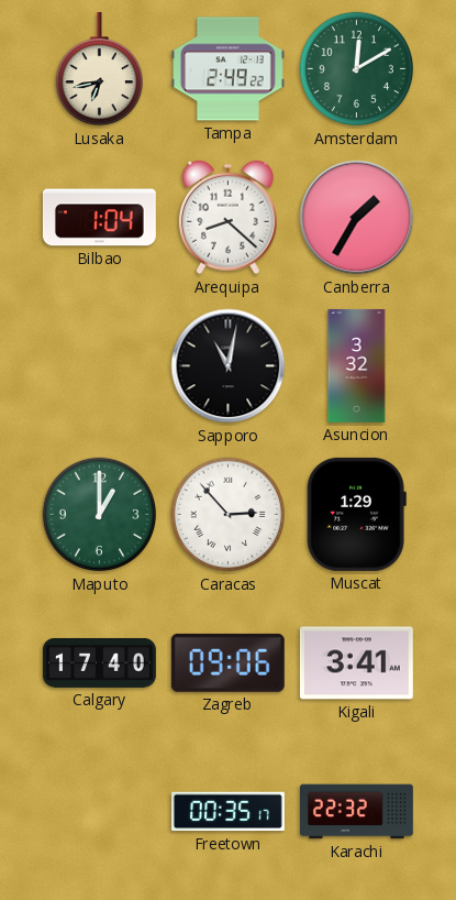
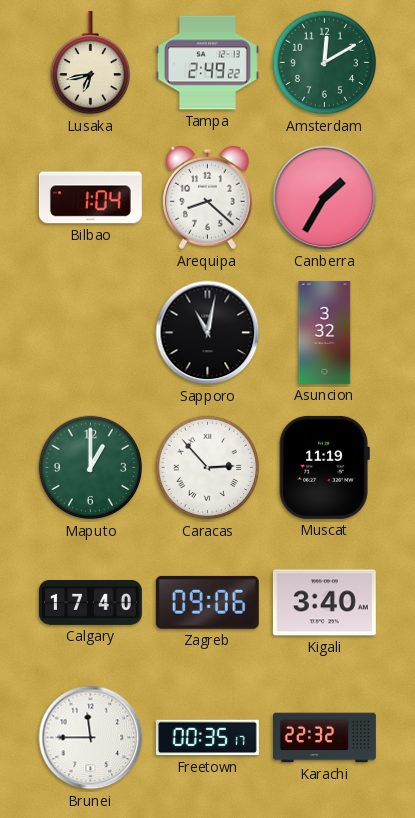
Muscat: 1:29 -> 11:19
Kigali: 3:41 -> 3:40
Brunei: none -> 11:45
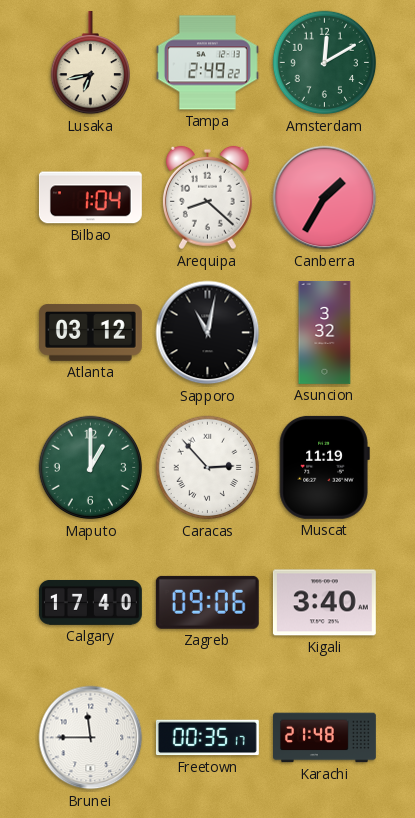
Atlanta: none -> 03:12
Karachi: 22:32 -> 21:48
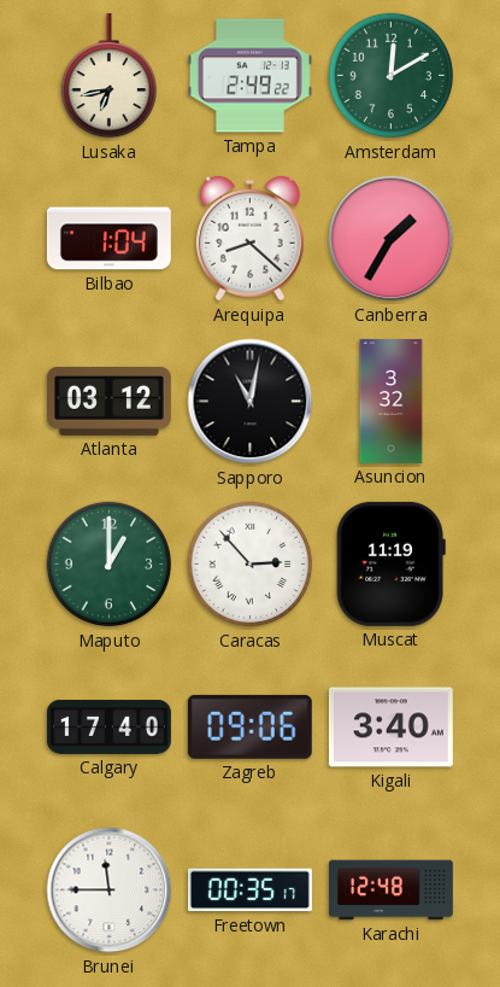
Karachi: 21:48 -> 12:48
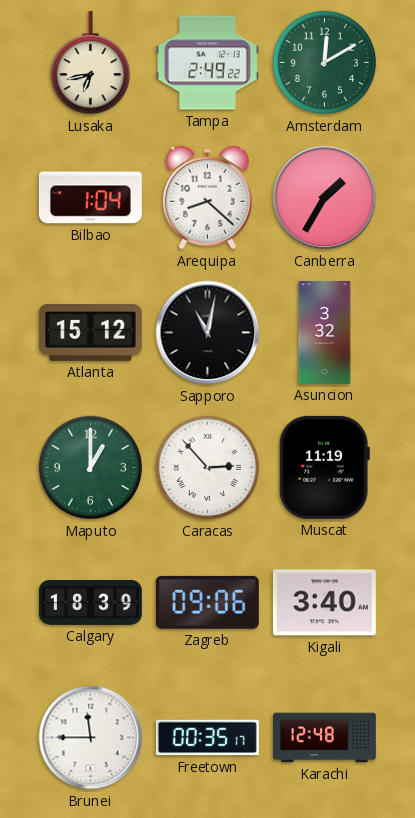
Atlanta: 03:12 -> 15:12
Calgary: 17:40 -> 18:39
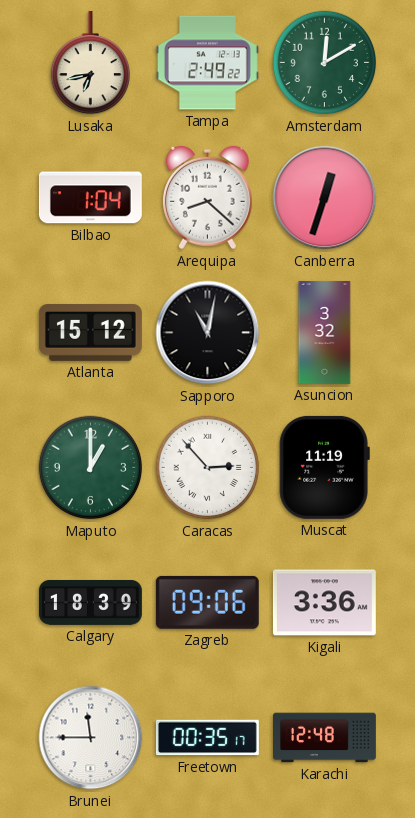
Canberra: 1:35 -> 12:33
Kigali: 3:40 -> 3:36
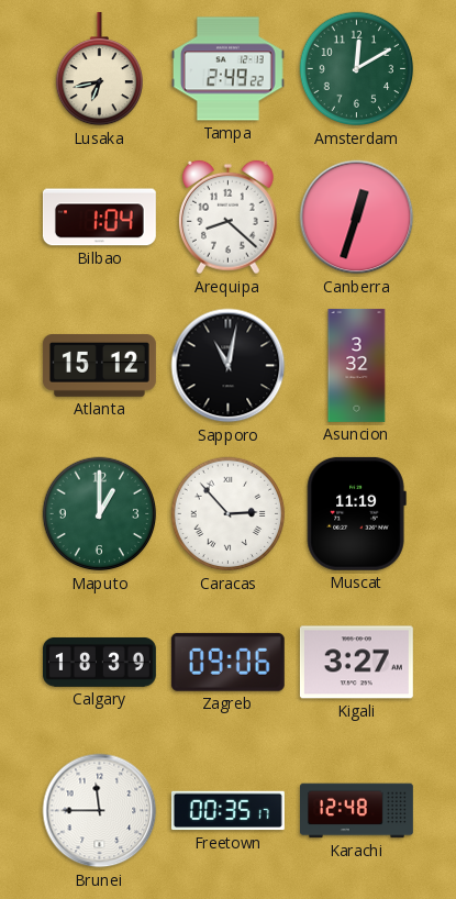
Kigali: 3:36 -> 3:27
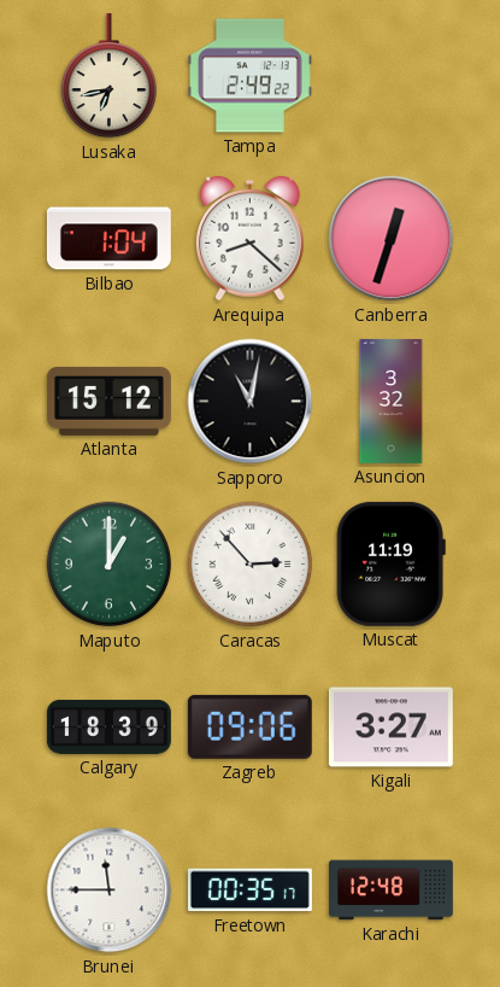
Amsterdam: 12:10 -> none
